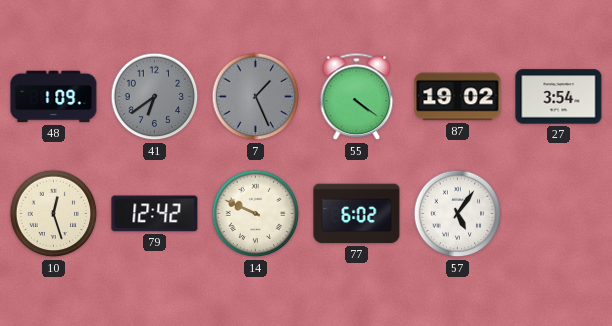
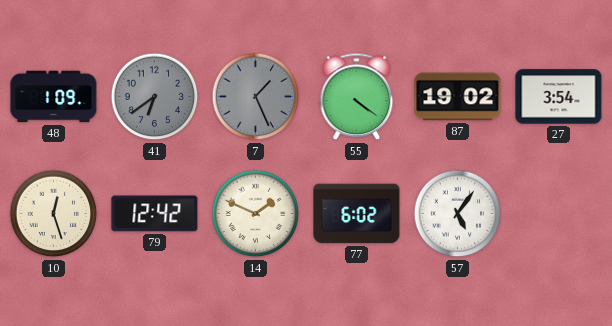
14: 9:49 -> 1:49
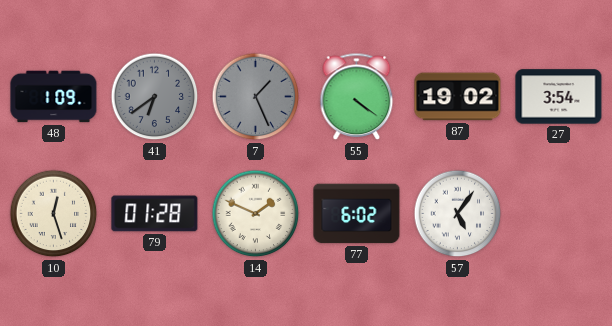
79: 12:42 -> 01:28
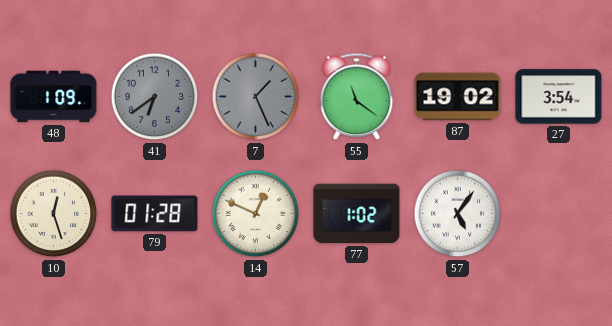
55: 4:21 -> 11:21
14: 1:49 -> 12:49
77: 6:02 -> 1:02
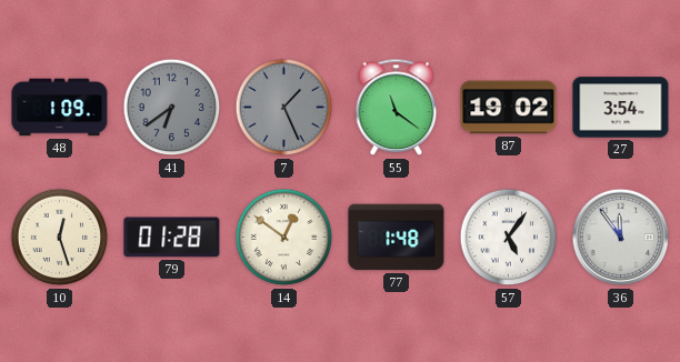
14: 12:49 -> 12:51
77: 1:02 -> 1:48
36: none -> 11:54
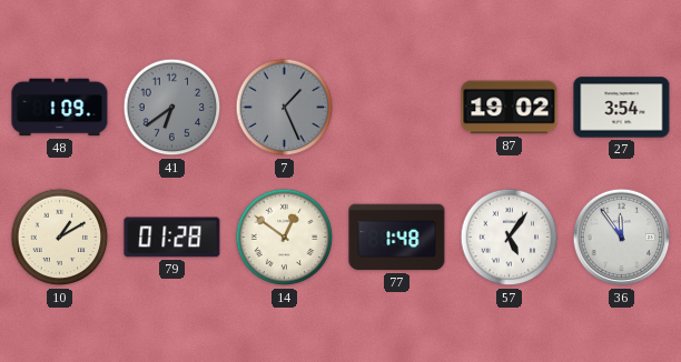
55: 11:21 -> none
10: 12:27 -> 1:10
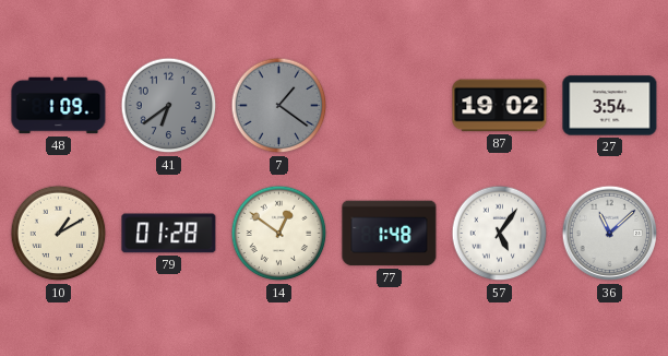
7: 1:26 -> 1:21
36: 11:54 -> 11:08
